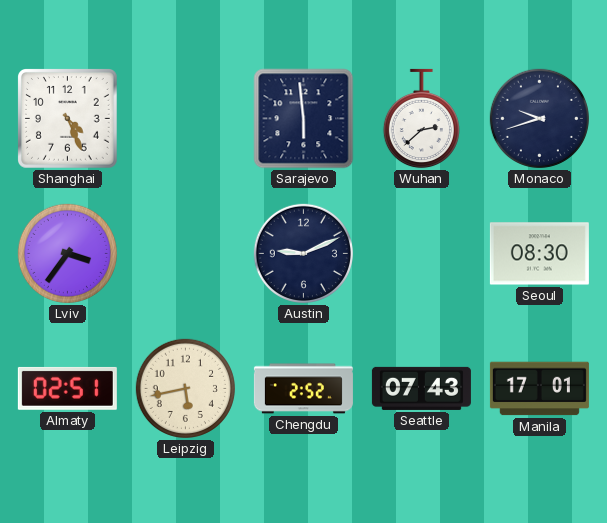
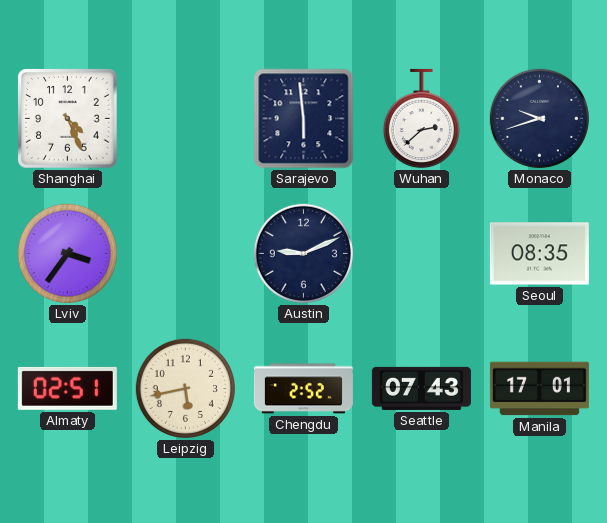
Seoul: 08:30 -> 08:35
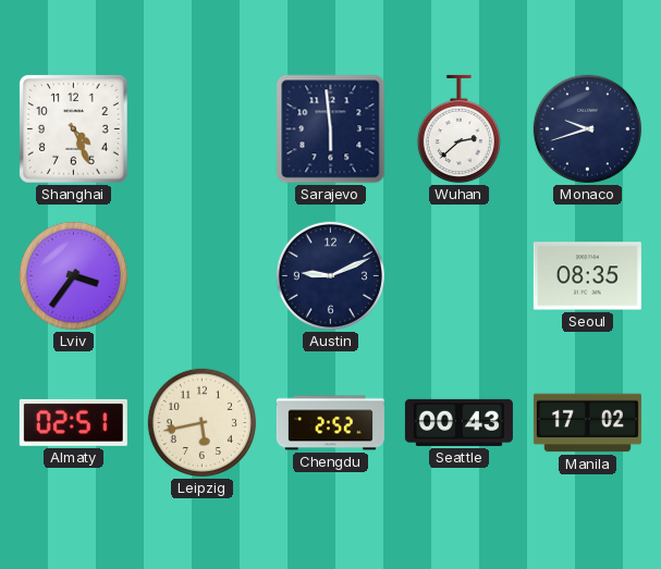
Seattle: 07:43 -> 00:43
Manila: 17:01 -> 17:02
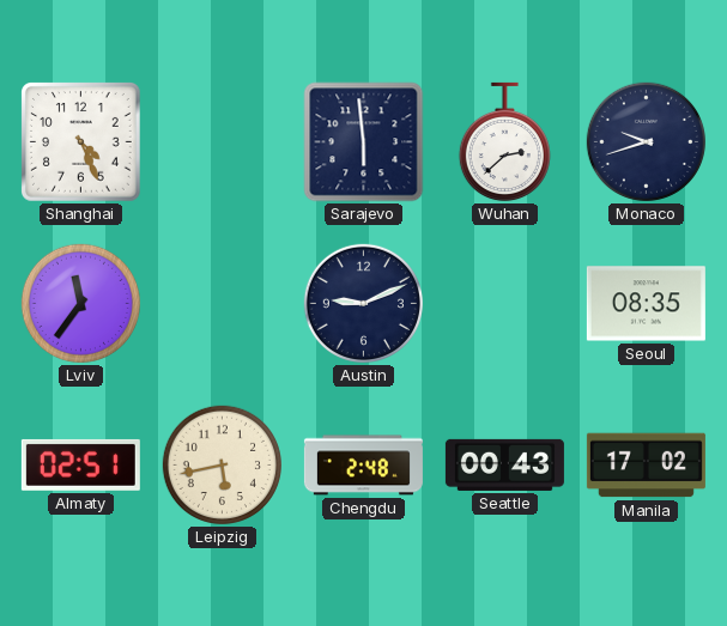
Lviv: 3:36 -> 11:36
Chengdu: 2:52 -> 2:48
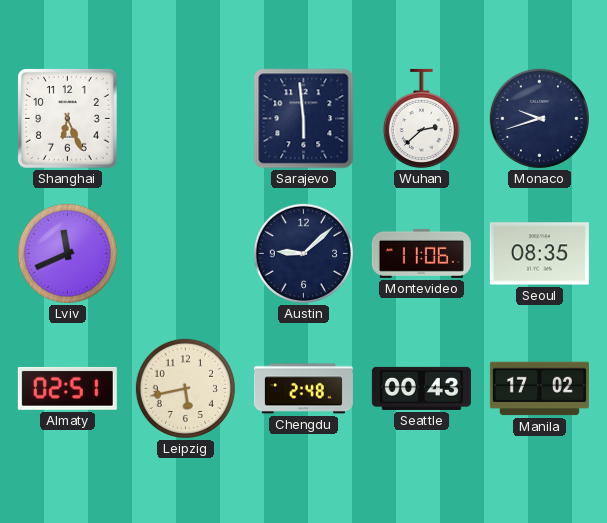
Shanghai: 4:26 -> 6:26
Lviv: 11:36 -> 11:41
Austin: 9:11 -> 9:08
Montevideo: none -> 11:06
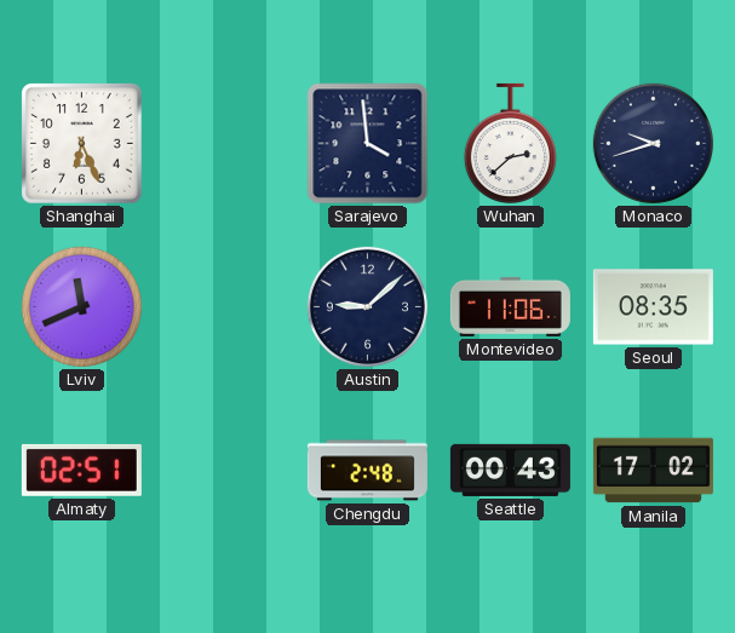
Sarajevo: 5:59 -> 3:59
Leipzig: 5:43 -> none
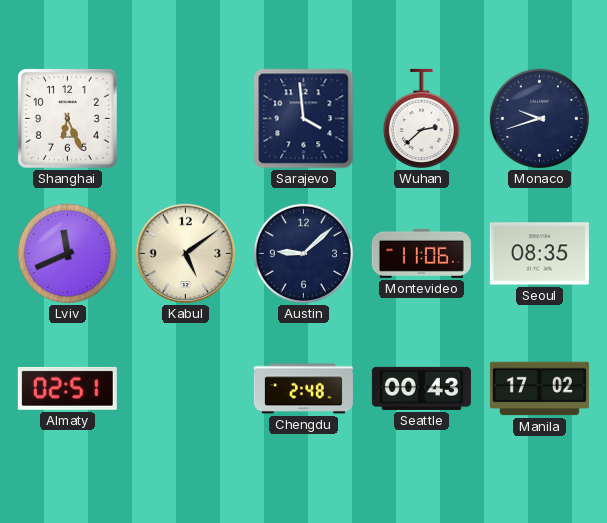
Kabul: none -> 5:09
